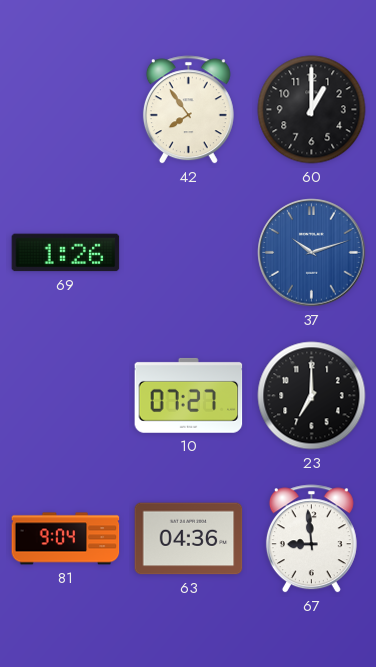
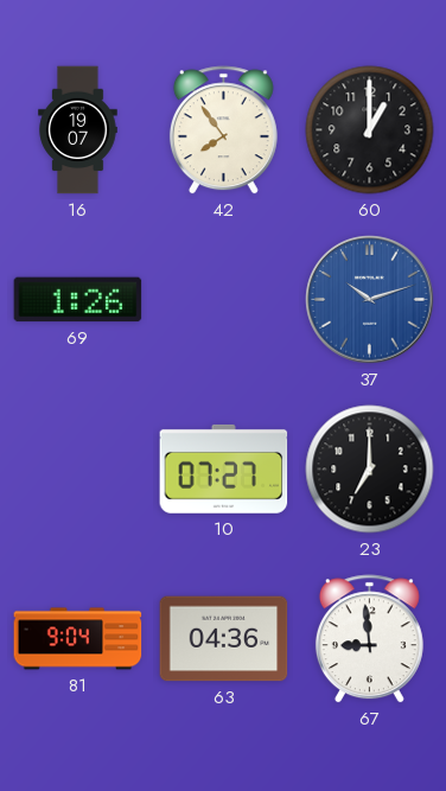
16: none -> 19:07
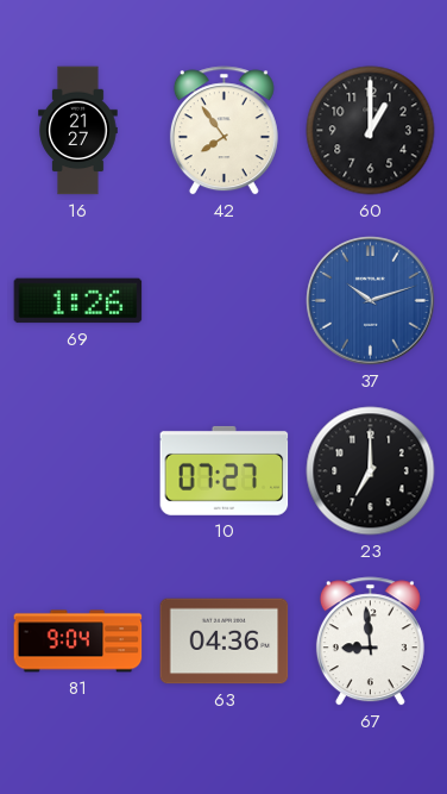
16: 19:07 -> 21:27
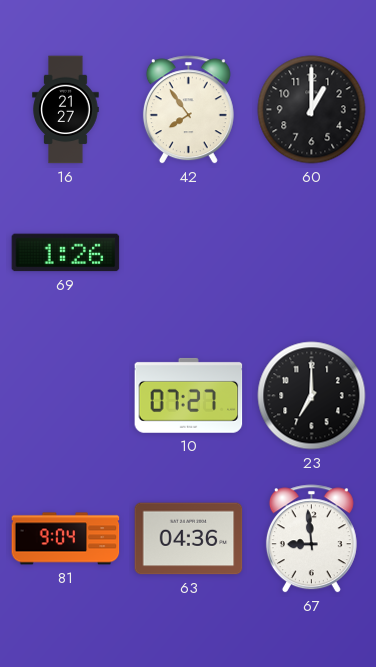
37: 10:12 -> none
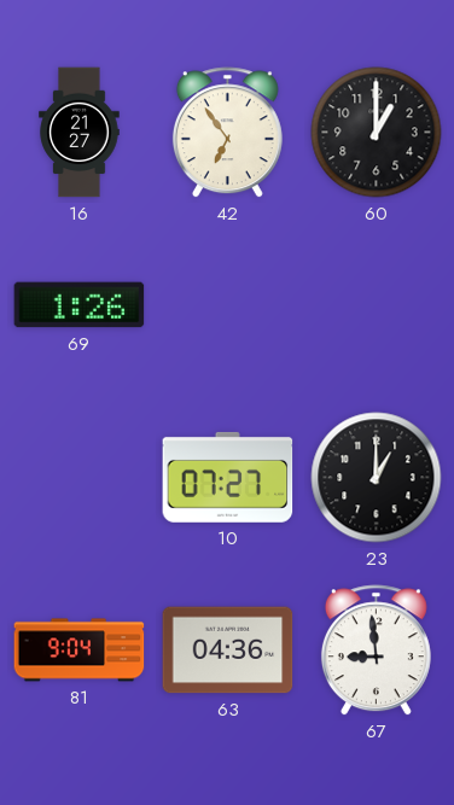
42: 7:54 -> 6:54
23: 7:00 -> 1:00
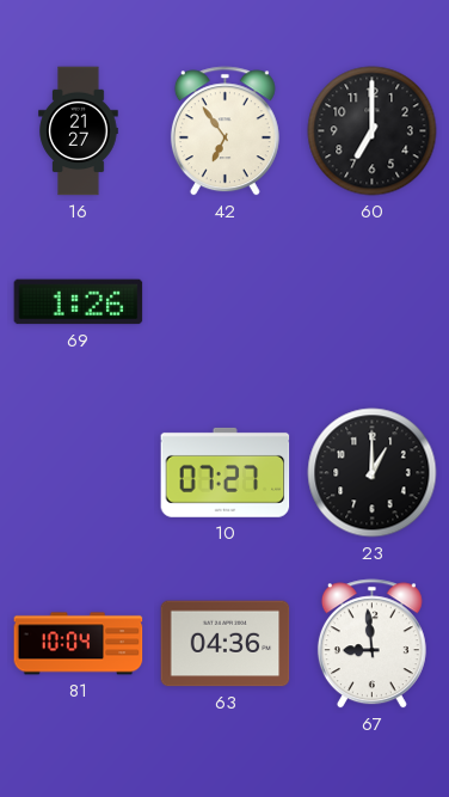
60: 1:00 -> 7:00
81: 9:04 -> 10:04
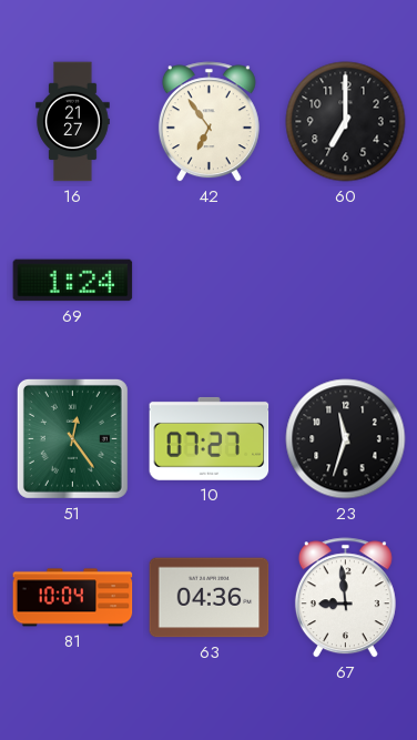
69: 1:26 -> 1:24
51: none -> 12:24
23: 1:00 -> 11:33
